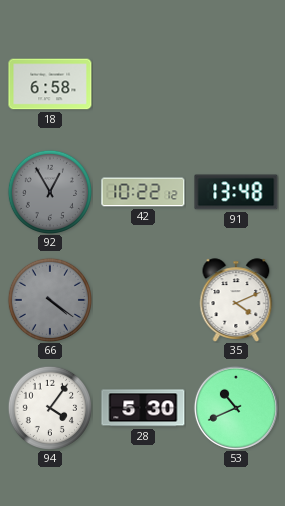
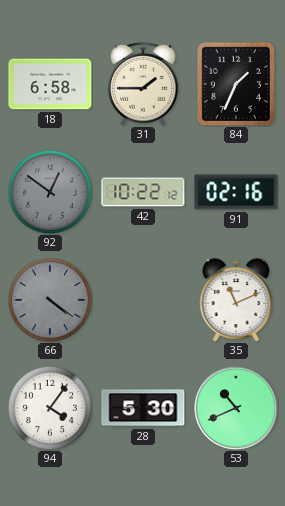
31: none -> 1:45
84: none -> 1:34
92: 12:55 -> 12:51
91: 13:48 -> 02:16
35: 4:11 -> 11:11
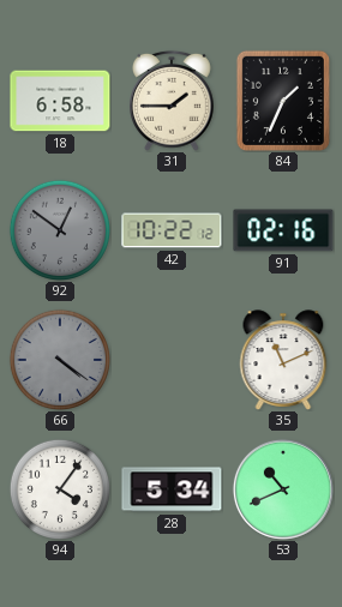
28: 5:30 -> 5:34
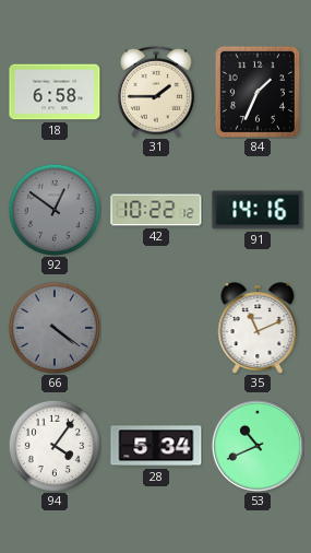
91: 02:16 -> 14:16
